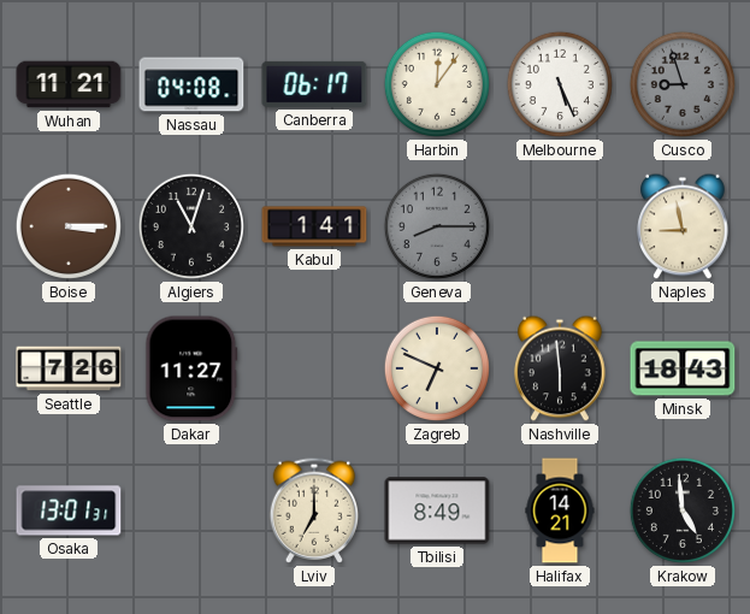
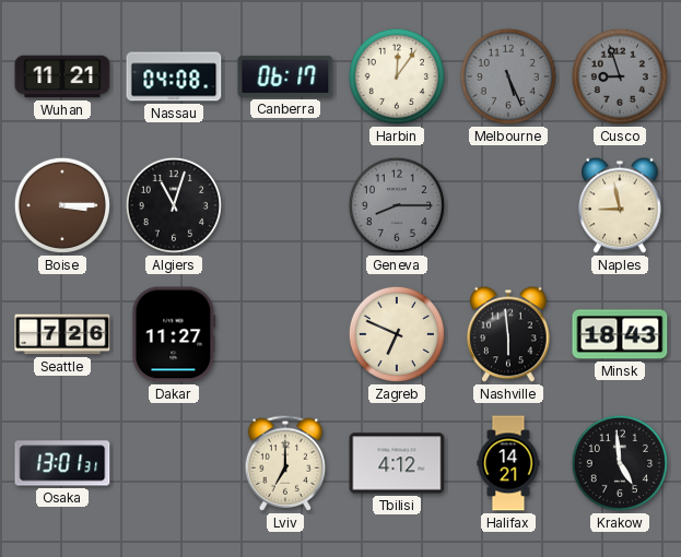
Melbourne dial: white -> grey
Kabul: 1:41 -> none
Tbilisi: 8:49 -> 4:12
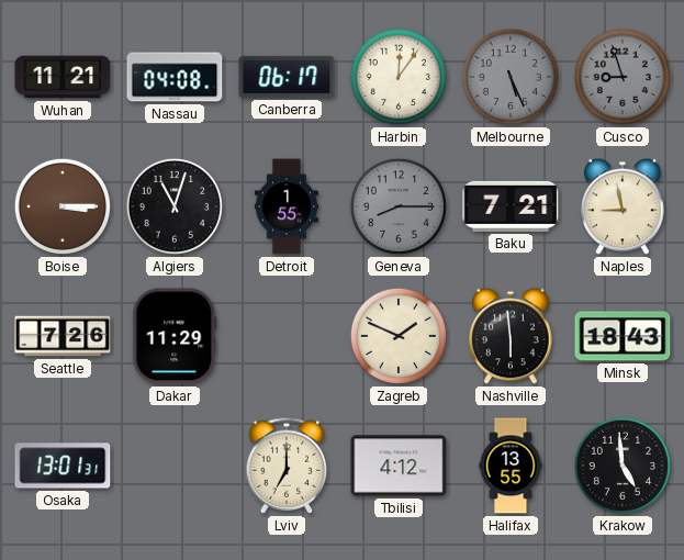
Detroit: none -> 1:55
Baku: none -> 7:21
Dakar: 11:27 -> 11:29
Zagreb: 6:49 -> 1:49
Halifax: 14:21 -> 13:55
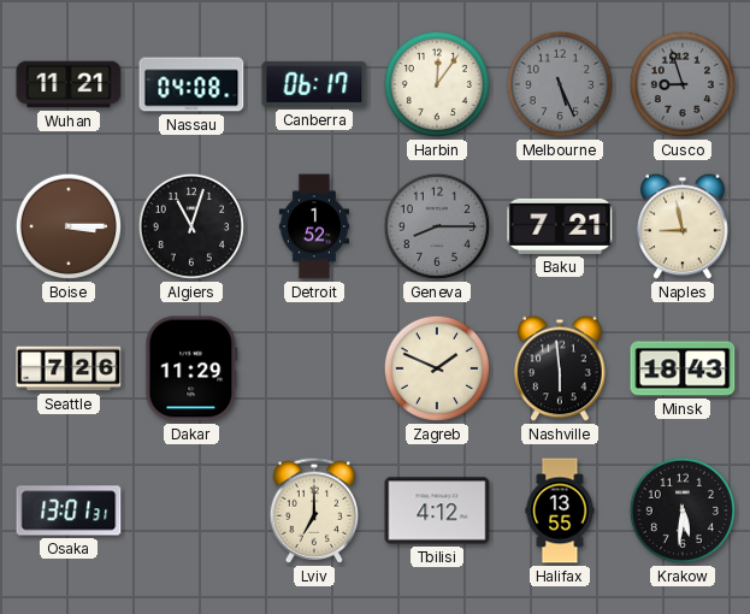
Detroit: 1:55 -> 1:52
Krakow: 4:59 -> 5:31
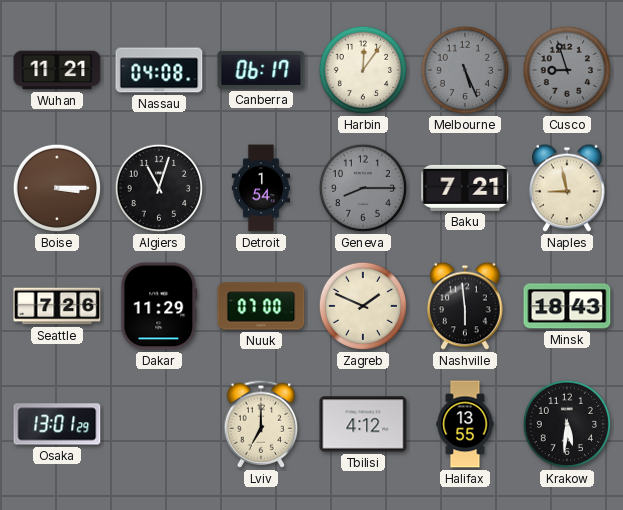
Detroit: 1:52 -> 1:54
Nuuk: none -> 07:00
Osaka: 13:01:31 -> 13:01:29
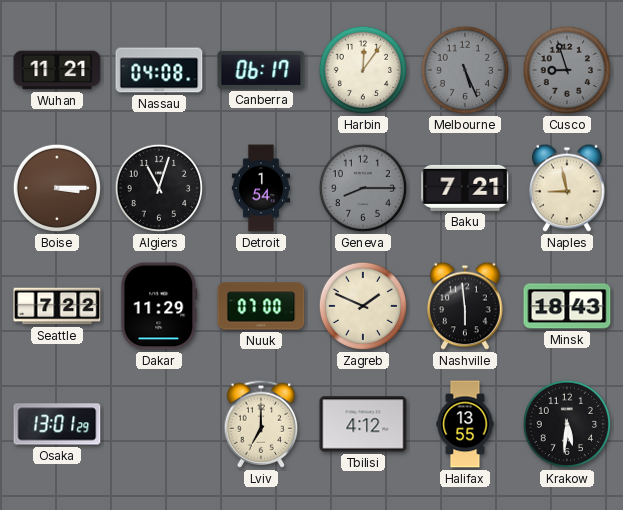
Seattle: 7:26 -> 7:22
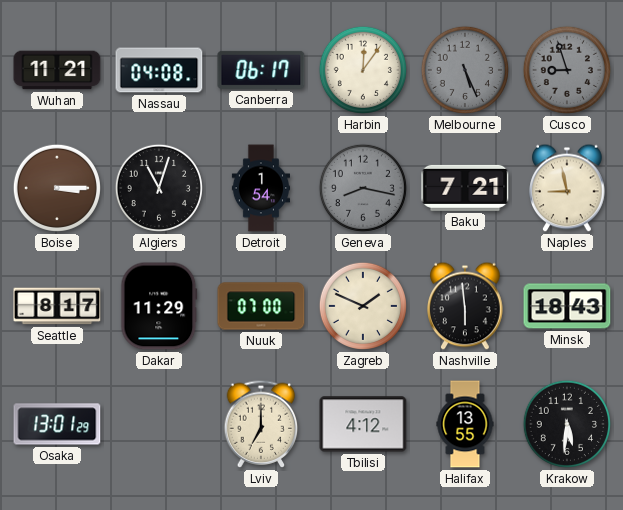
Geneva: 8:15 -> 8:17
Seattle: 7:22 -> 8:17
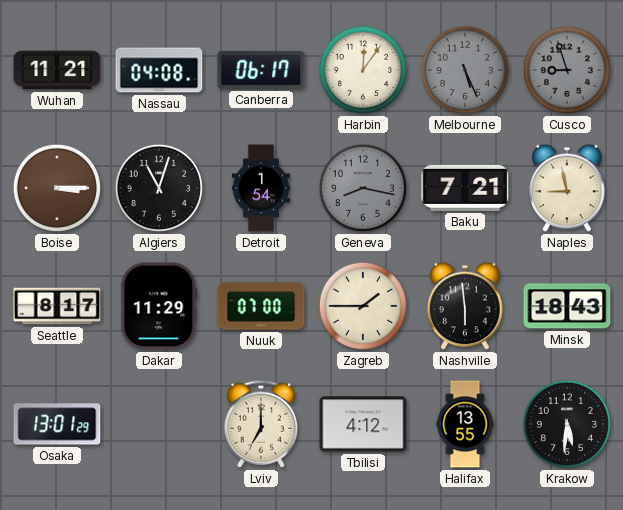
Zagreb: 1:49 -> 1:45
